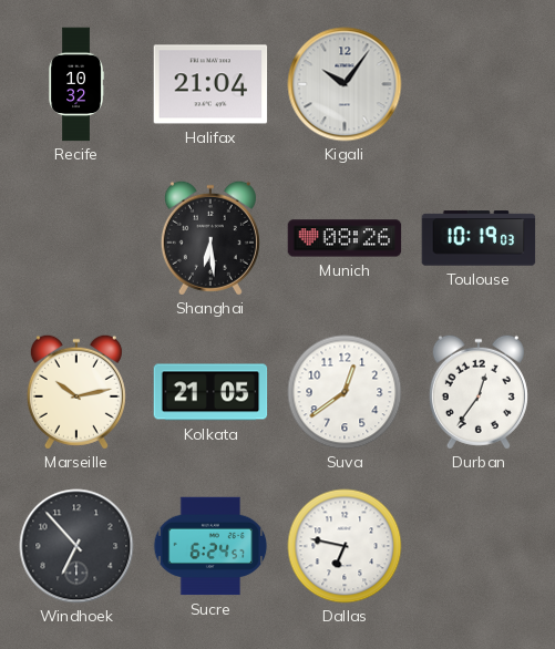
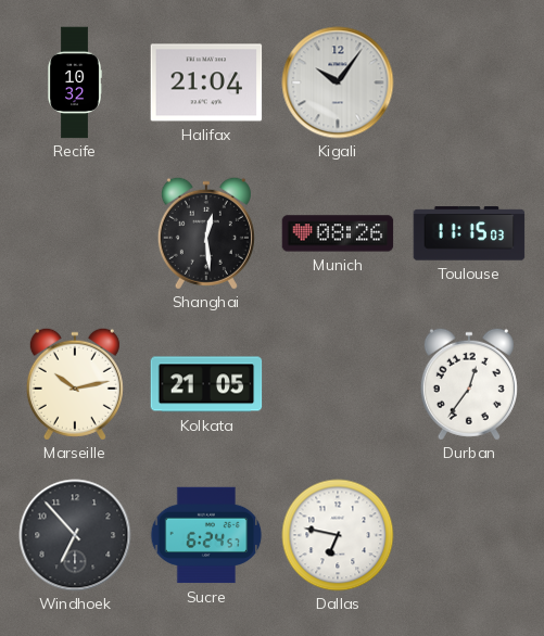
Shanghai: 6:29 -> 12:29
Toulouse: 10:19 -> 11:15
Suva: 12:39 -> none
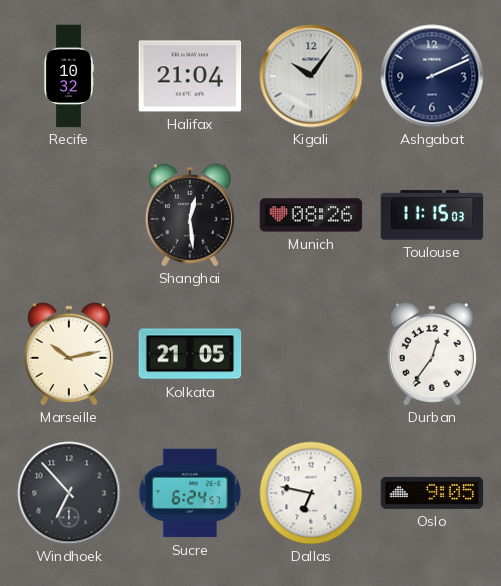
Ashgabat: none -> 2:11
Oslo: none -> 9:05
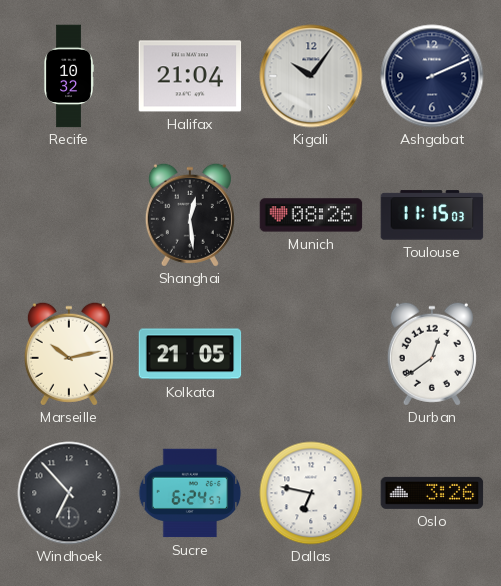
Durban: 12:36 -> 12:39
Oslo: 9:05 -> 3:26
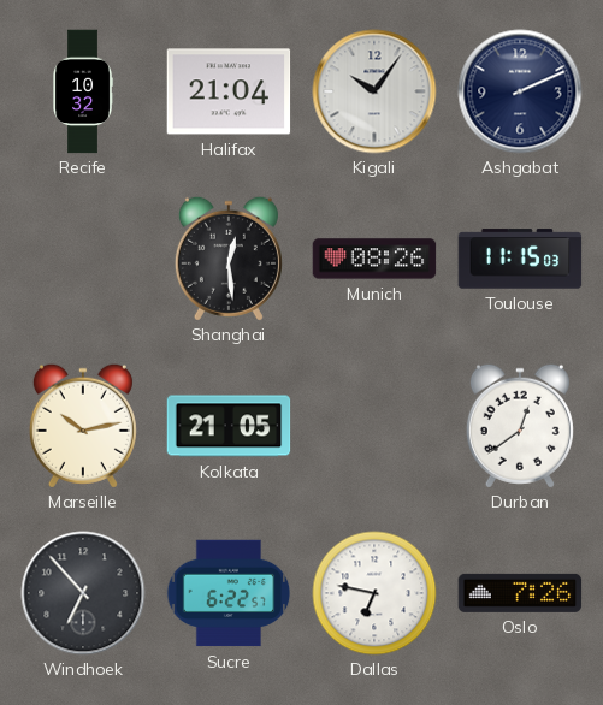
Sucre: 6:24 -> 6:22
Oslo: 3:26 -> 7:26
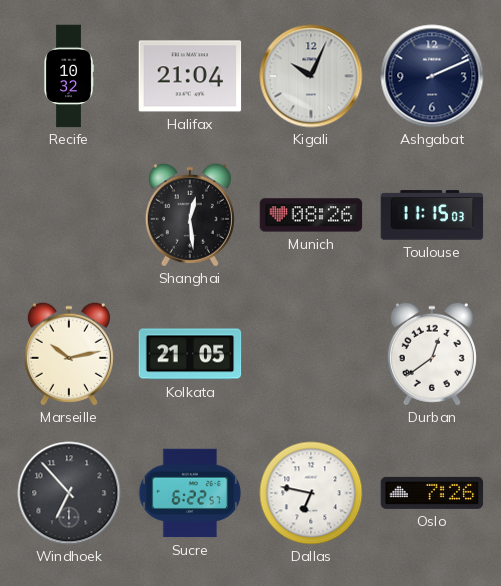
Kigali: 10:06 -> 10:04
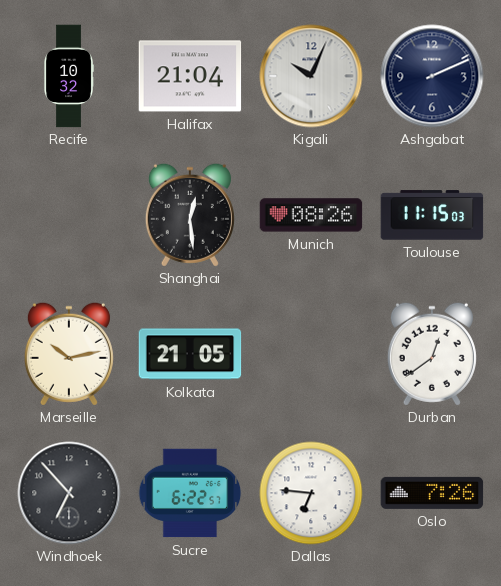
Dallas: 6:47 -> 6:46
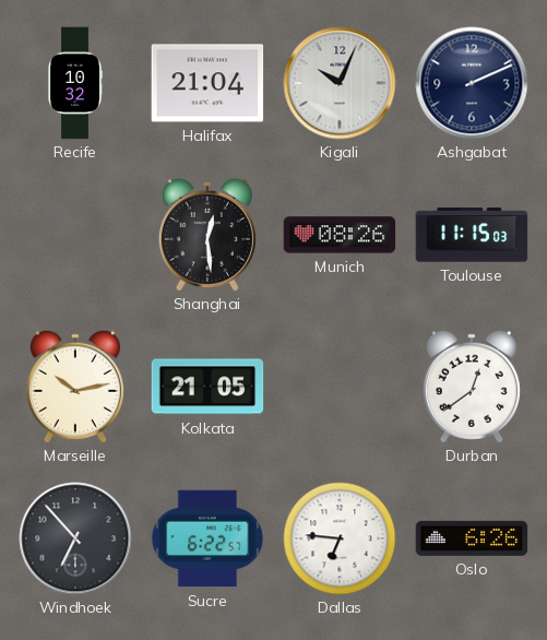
Oslo: 7:26 -> 6:26
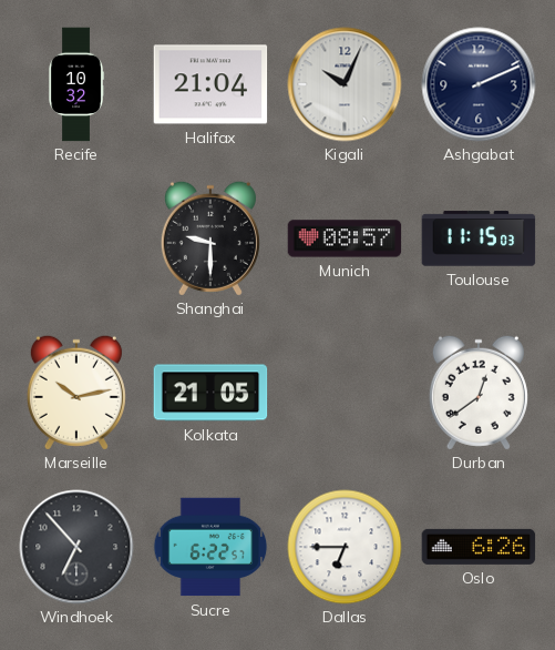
Shanghai: 12:29 -> 9:30
Munich: 08:26 -> 08:57
Dallas: 6:46 -> 6:45
